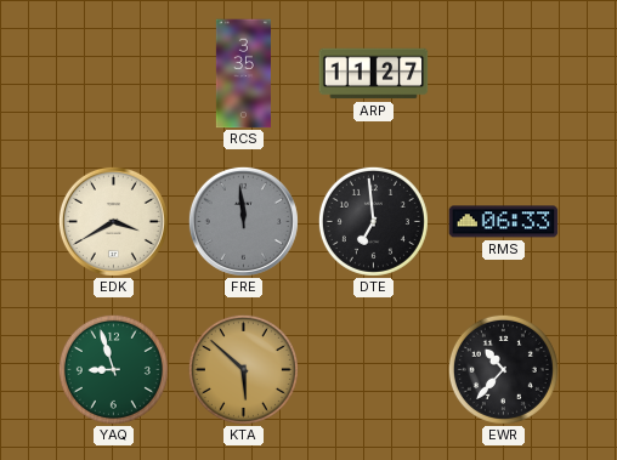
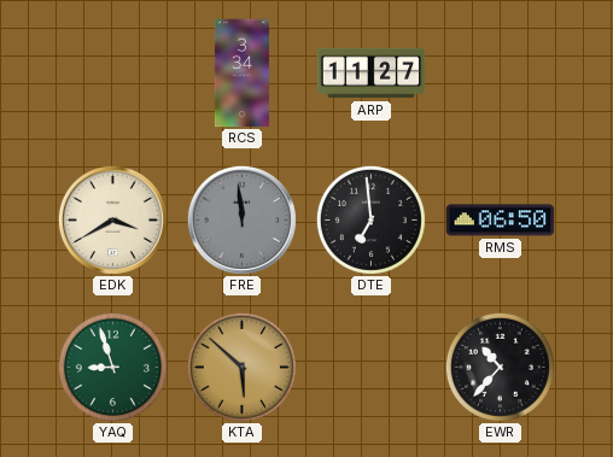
RCS: 3:35 -> 3:34
RMS: 06:33 -> 06:50
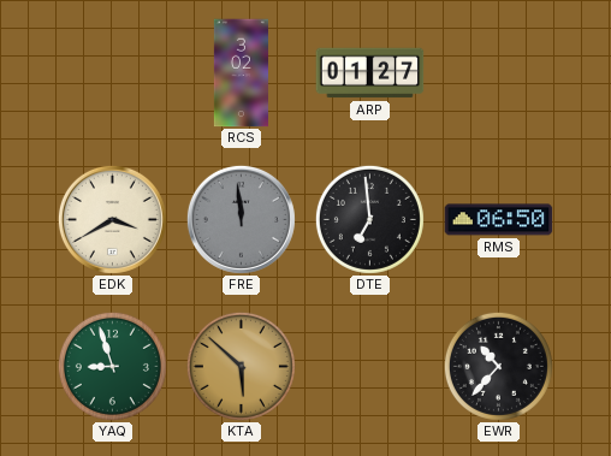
RCS: 3:34 -> 3:02
ARP: 11:27 -> 01:27
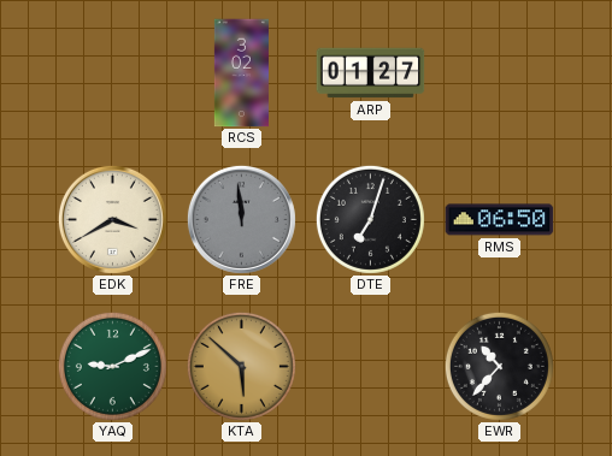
DTE: 6:59 -> 7:03
YAQ: 8:57 -> 9:11
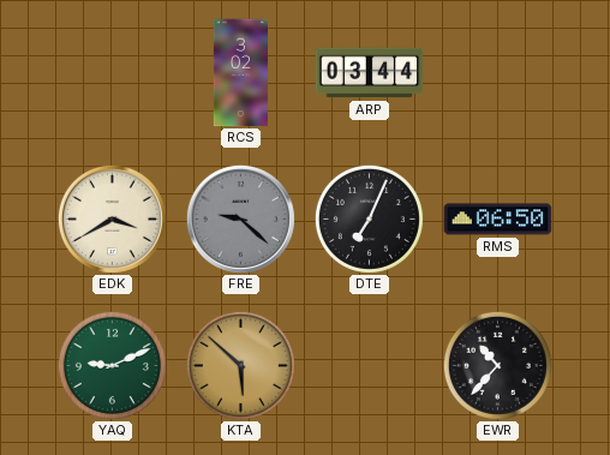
ARP: 01:27 -> 03:44
FRE: 11:59 -> 9:22
DTE: 7:03 -> 7:04
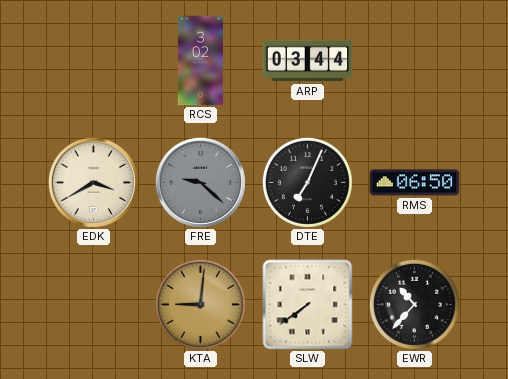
YAQ: 9:11 -> none
KTA: 5:52 -> 9:01
SLW: none -> 7:39
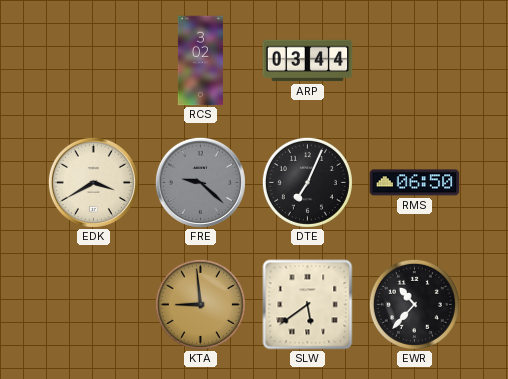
KTA: 9:01 -> 8:59
SLW: 7:39 -> 5:39
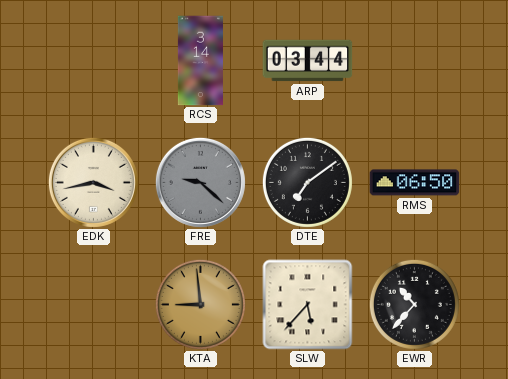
RCS: 3:02 -> 3:14
EDK: 3:40 -> 3:43
DTE: 7:04 -> 7:09
SLW: 5:39 -> 5:37
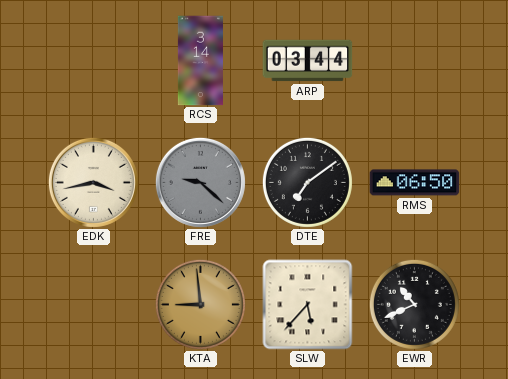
EWR: 10:37 -> 10:41
